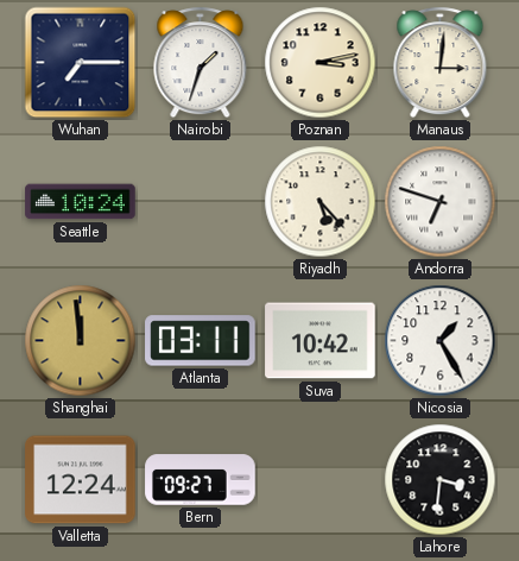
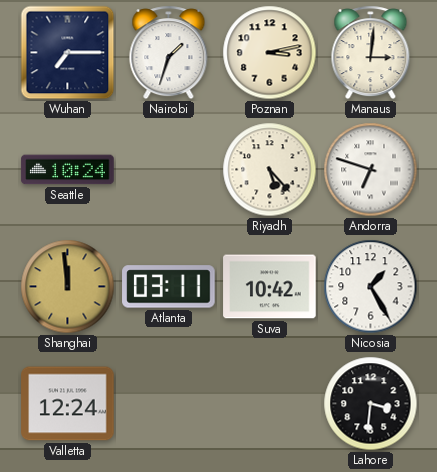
Bern: 09:27 -> none
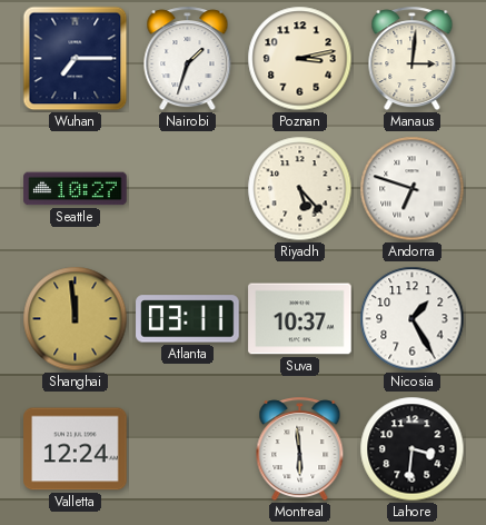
Seattle: 10:24 -> 10:27
Suva: 10:42 -> 10:37
Montreal: none -> 5:59
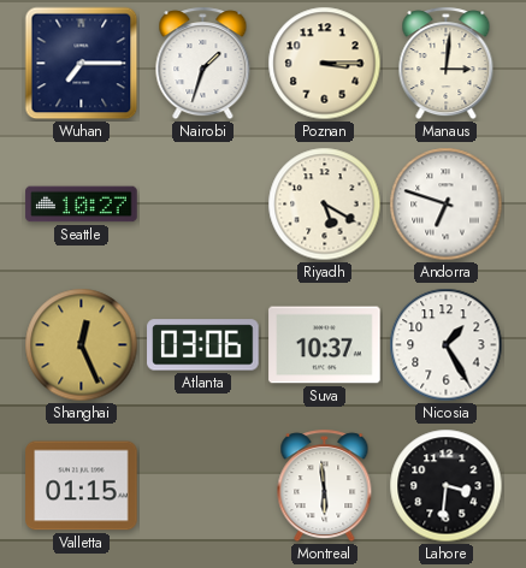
Poznan: 3:13 -> 3:15
Riyadh: 5:23 -> 5:20
Shanghai: 11:59 -> 12:26
Atlanta: 03:11 -> 03:06
Valletta: 12:24 -> 01:15
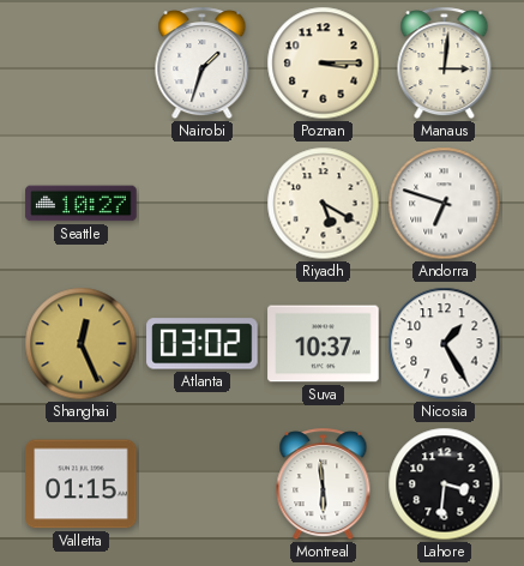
Wuhan: 7:15 -> none
Atlanta: 03:06 -> 03:02
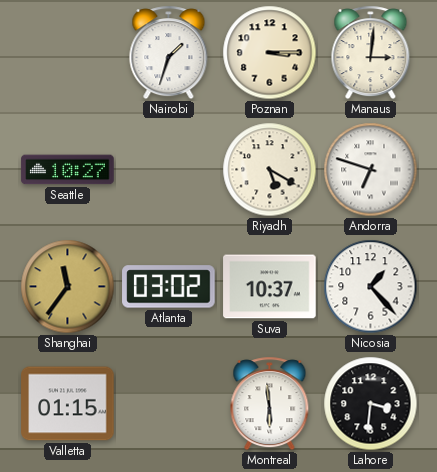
Shanghai: 12:26 -> 11:36
Nicosia: 1:25 -> 1:23
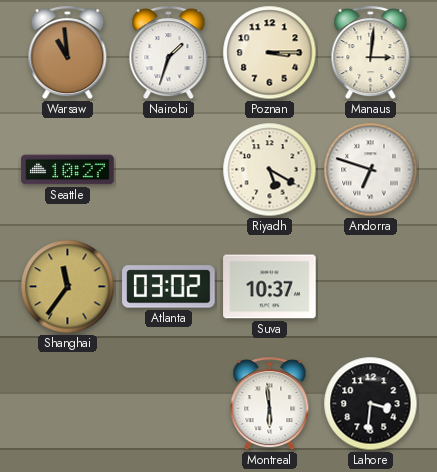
Warsaw: none -> 10:59
Nicosia: 1:23 -> none
Valletta: 01:15 -> none
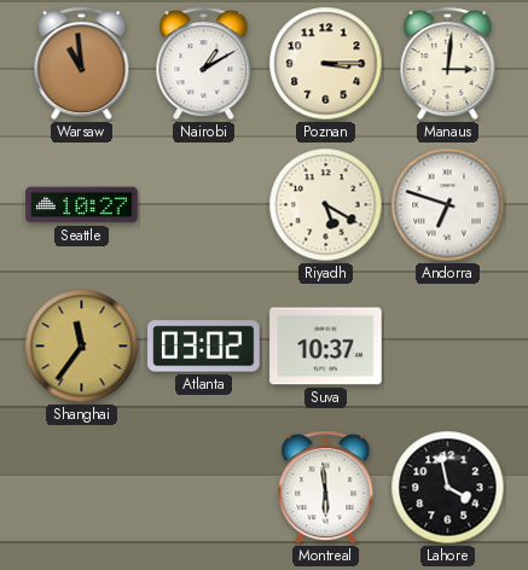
Nairobi: 1:33 -> 1:10
Lahore: 3:31 -> 3:58
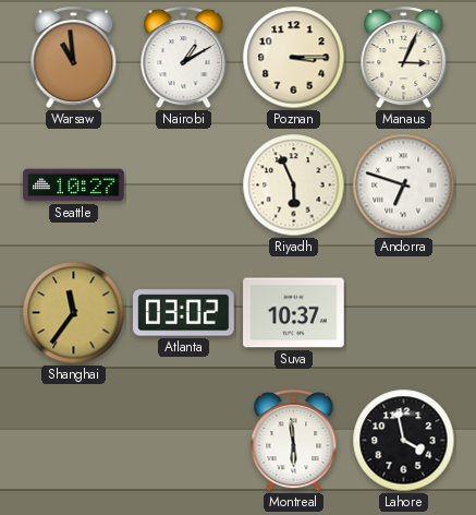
Manaus: 3:01 -> 3:04
Riyadh: 5:20 -> 5:56
